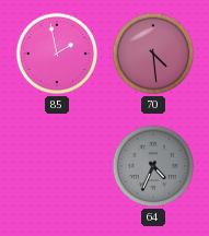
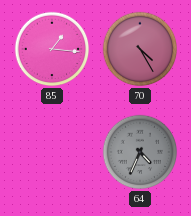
85: 1:58 -> 1:16
70: 4:29 -> 4:25
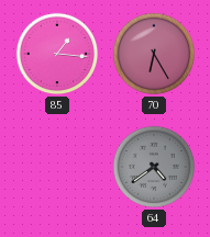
70: 4:25 -> 6:25
64: 4:34 -> 4:39
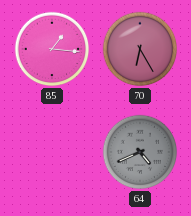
64: 4:39 -> 4:41
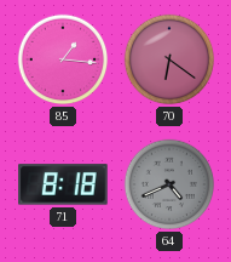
70: 6:25 -> 6:21
71: none -> 8:18
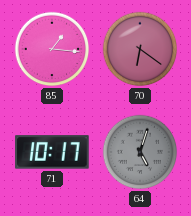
71: 8:18 -> 10:17
64: 4:41 -> 5:03
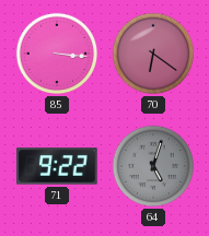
85: 1:16 -> 3:16
71: 10:17 -> 9:22
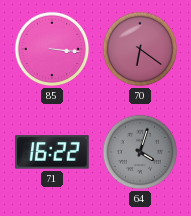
71: 9:22 -> 16:22
64: 5:03 -> 4:03
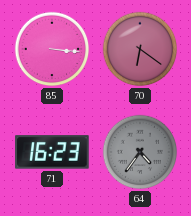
71: 16:22 -> 16:23
64: 4:03 -> 4:36
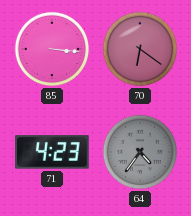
71: 16:23 -> 4:23
